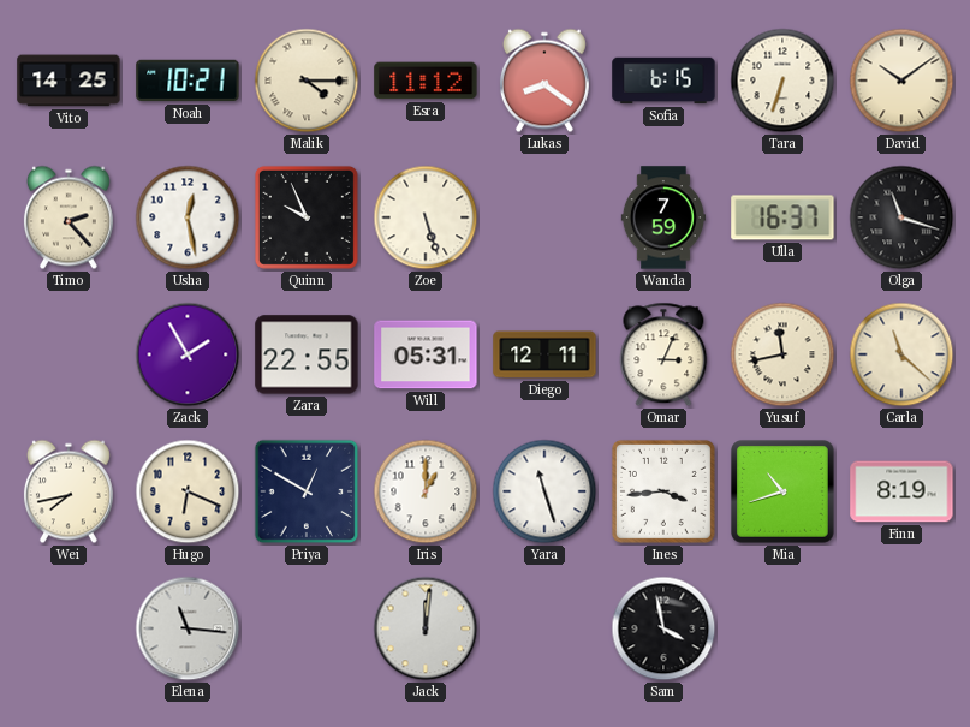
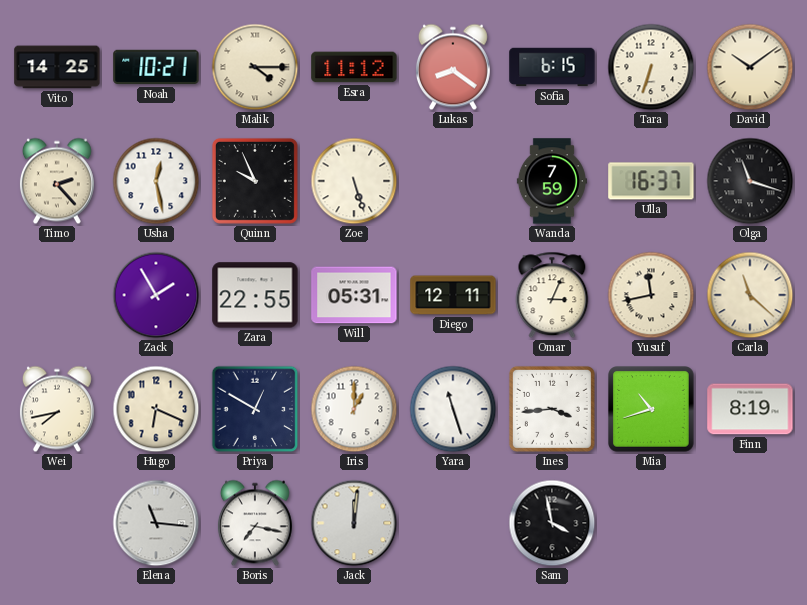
Boris: none -> 7:17
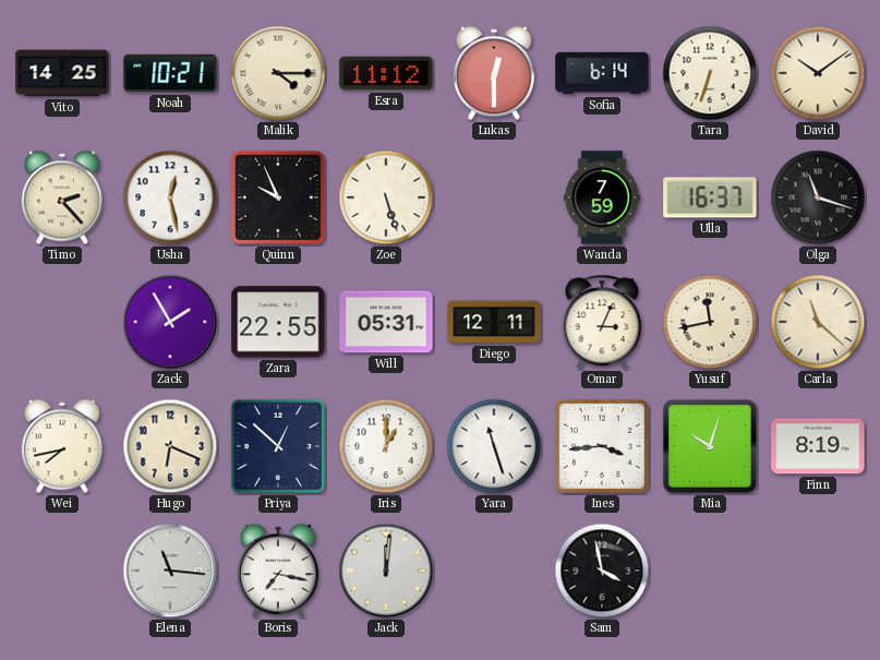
Lukas: 8:21 -> 12:30
Sofia: 6:15 -> 6:14
Priya: 12:50 -> 12:52
Mia: 10:42 -> 10:03
